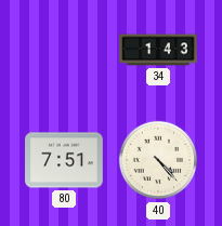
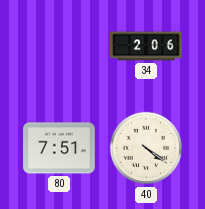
34: 1:43 -> 2:06
40: 4:23 -> 4:21
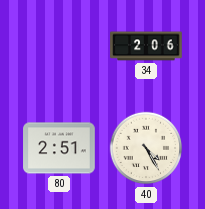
80: 7:51 -> 2:51
40: 4:21 -> 4:25
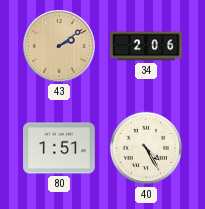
43: none -> 2:09
80: 2:51 -> 1:51
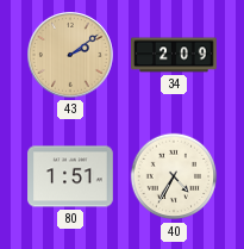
34: 2:06 -> 2:09
40: 4:25 -> 4:35
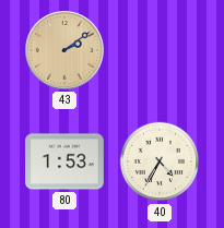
34: 2:09 -> none
80: 1:51 -> 1:53
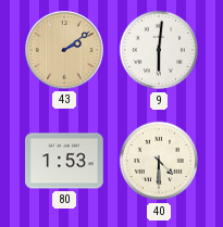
9: none -> 6:01
40: 4:35 -> 4:30
